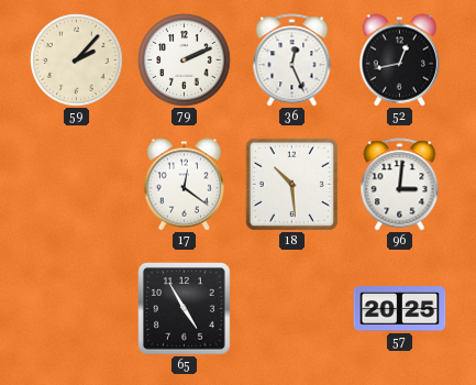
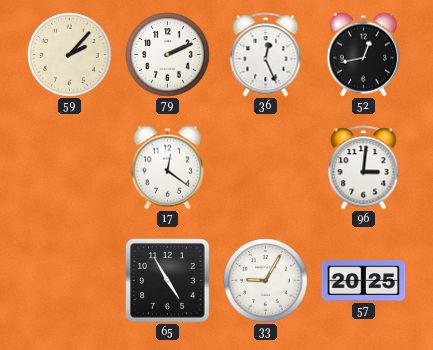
18: 10:29 -> none
33: none -> 9:05
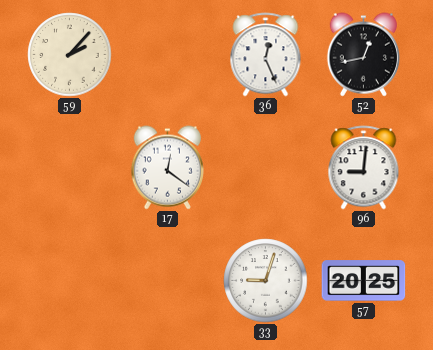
79: 2:11 -> none
96: 3:01 -> 9:01
65: 4:55 -> none
33: 9:05 -> 9:03
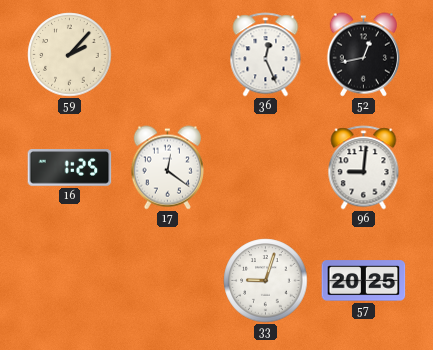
16: none -> 1:25
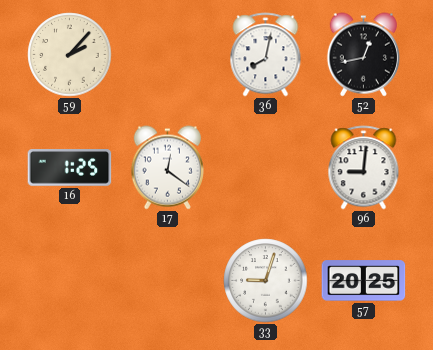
36: 12:26 -> 8:02
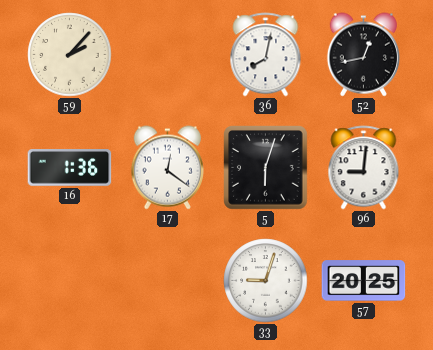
16: 1:25 -> 1:36
5: none -> 6:03
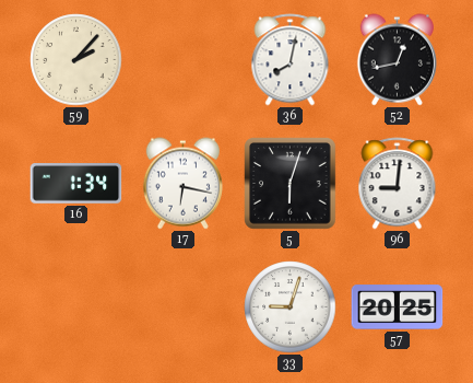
16: 1:36 -> 1:34
17: 12:21 -> 6:17
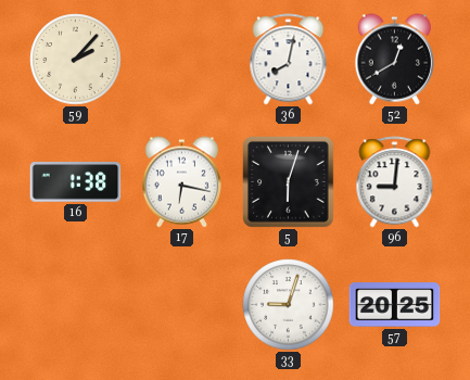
52: 12:43 -> 12:40
16: 1:34 -> 1:38
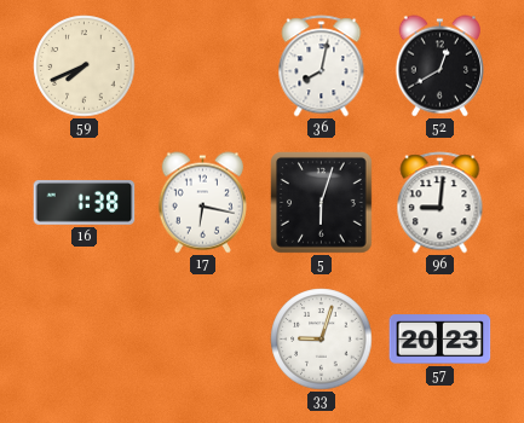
59: 2:07 -> 7:41
57: 20:25 -> 20:23
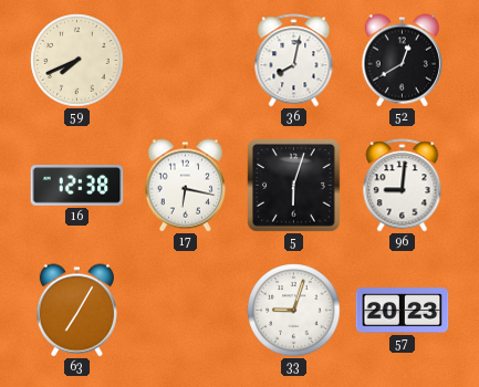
16: 1:38 -> 12:38
63: none -> 7:05
